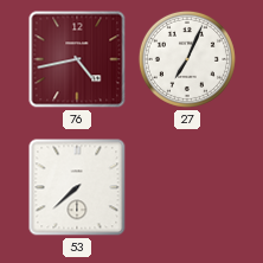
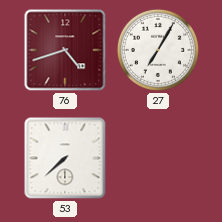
76: 4:43 -> 4:42
27: 7:04 -> 7:05
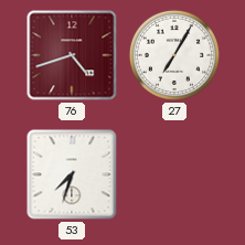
53: 7:38 -> 7:33
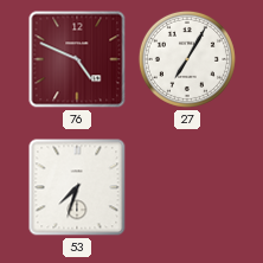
76: 4:42 -> 4:49
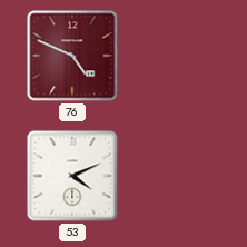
27: 7:05 -> none
53: 7:33 -> 4:11
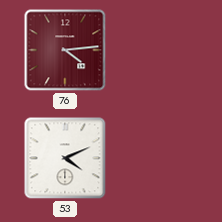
76: 4:49 -> 4:14
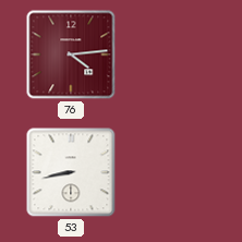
53: 4:11 -> 8:43
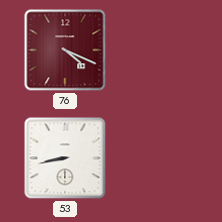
76: 4:14 -> 4:19
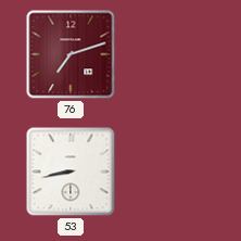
76: 4:19 -> 7:12
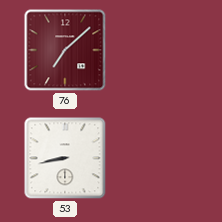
76: 7:12 -> 7:08
